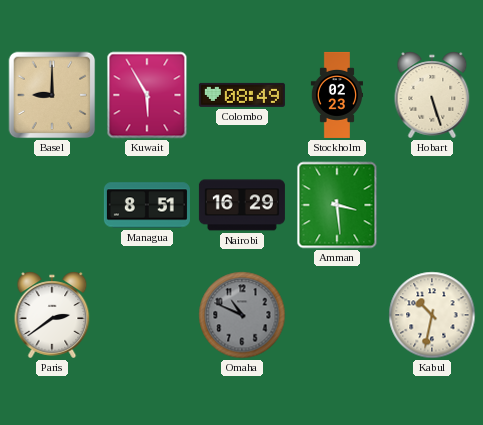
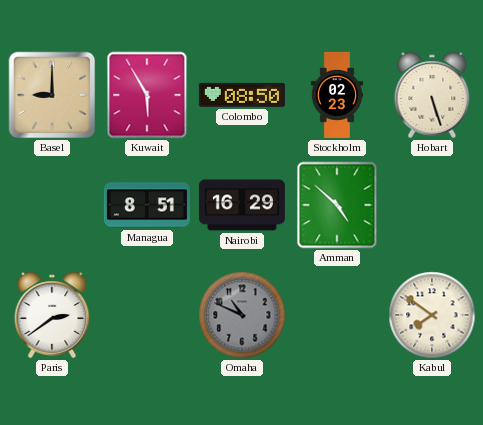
Colombo: 08:49 -> 08:50
Amman: 3:29 -> 4:52
Kabul: 10:32 -> 7:51
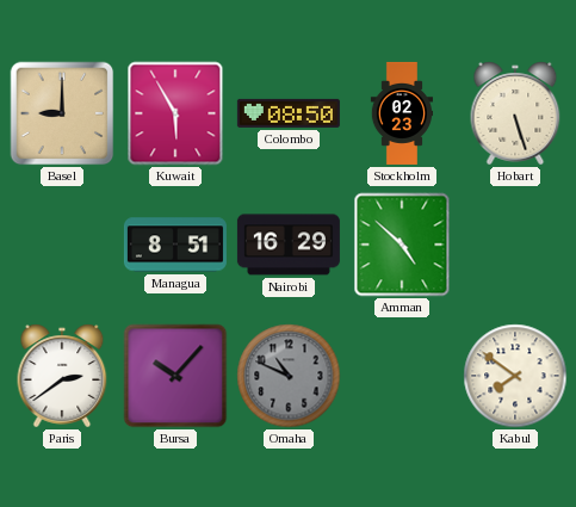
Bursa: none -> 10:07
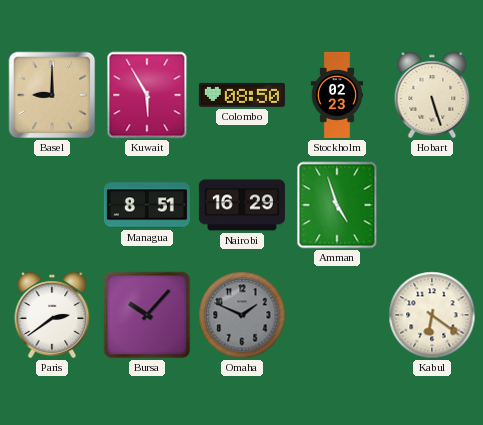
Amman: 4:52 -> 4:57
Omaha: 10:49 -> 1:49
Kabul: 7:51 -> 6:21
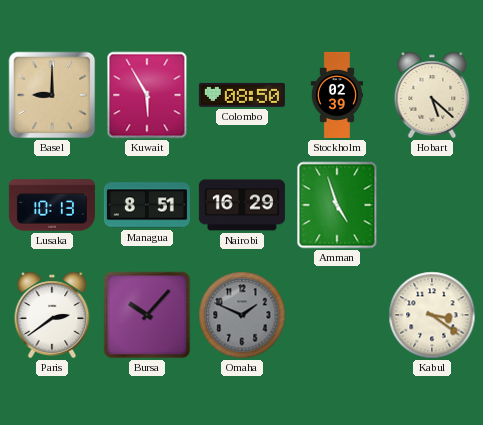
Stockholm: 02:23 -> 02:39
Hobart: 5:27 -> 5:22
Lusaka: none -> 10:13
Kabul: 6:21 -> 3:21
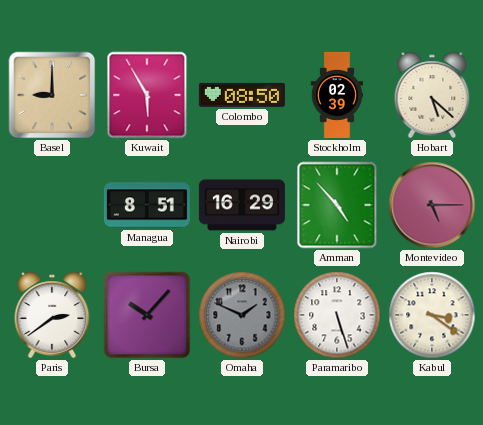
Lusaka: 10:13 -> none
Amman: 4:57 -> 4:53
Montevideo: none -> 5:15
Paramaribo: none -> 5:27
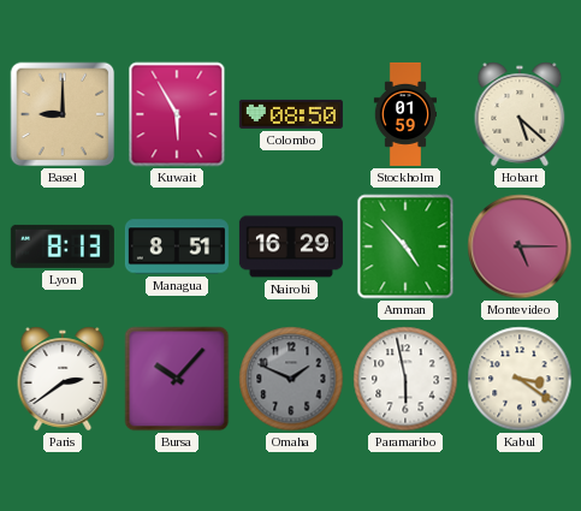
Stockholm: 02:39 -> 01:59
Lyon: none -> 8:13
Paramaribo: 5:27 -> 5:58
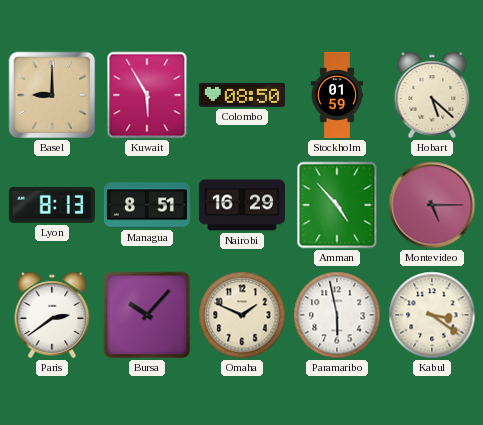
Omaha dial: grey -> cream
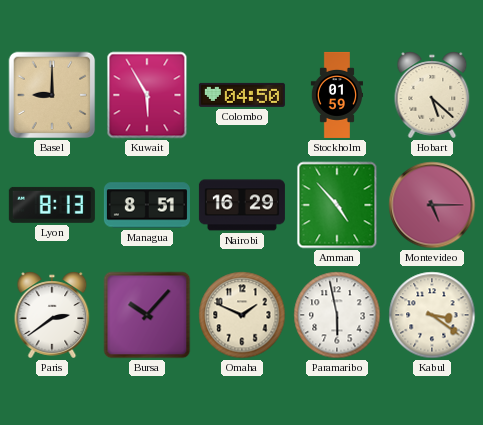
Colombo: 08:50 -> 04:50
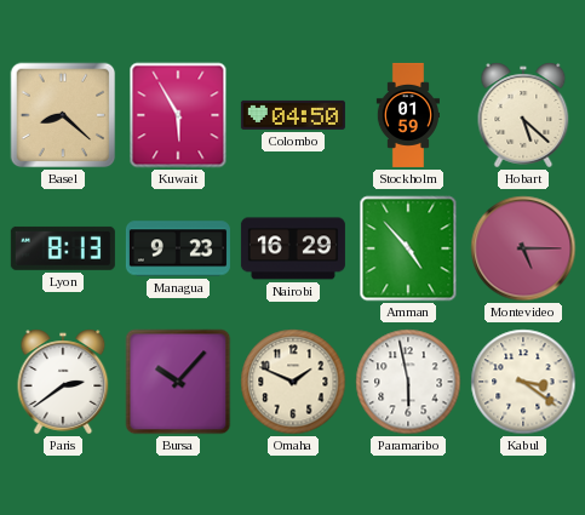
Basel: 9:00 -> 8:22
Managua: 8:51 -> 9:23
